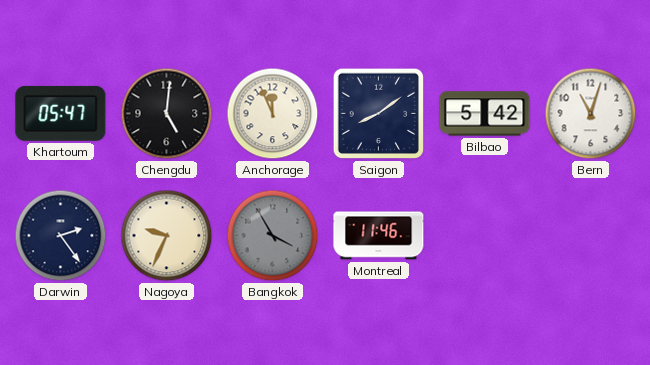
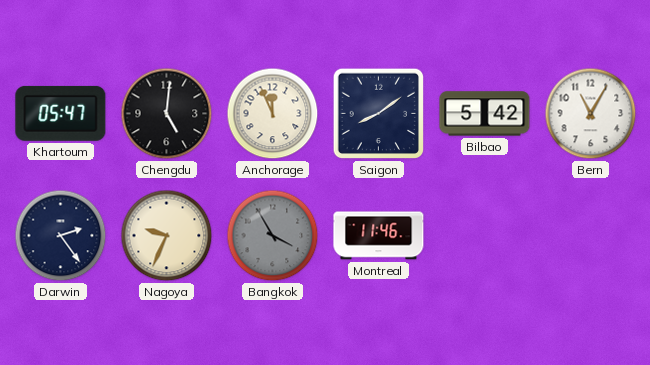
Bern: 11:03 -> 11:05
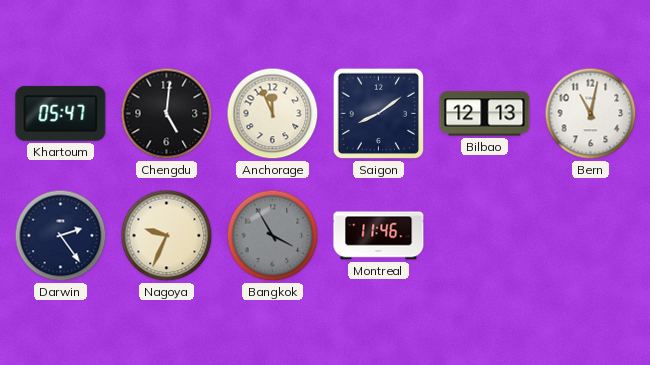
Bilbao: 5:42 -> 12:13
Bern: 11:05 -> 11:02
